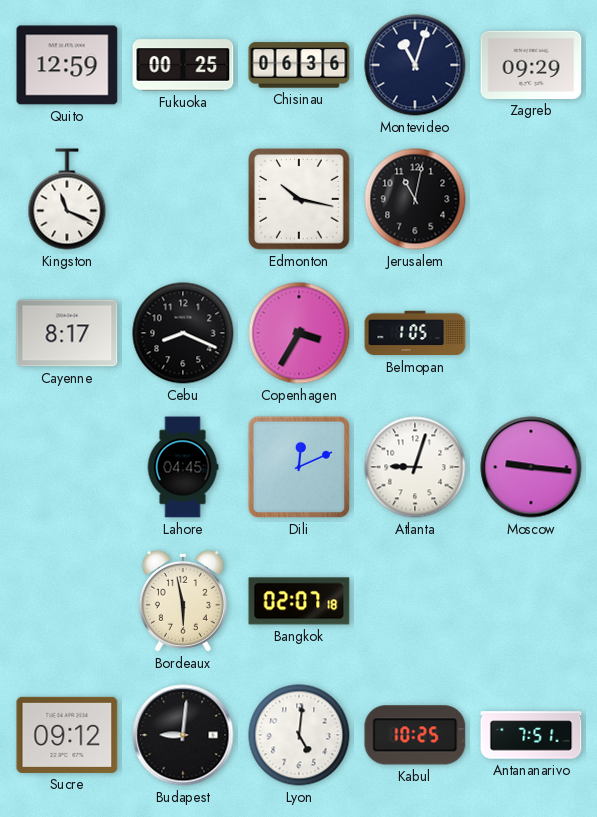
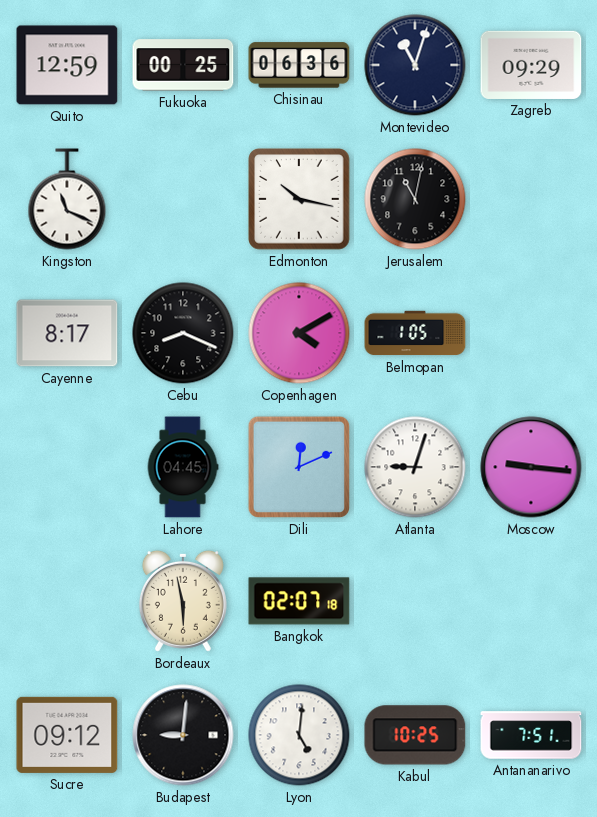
Copenhagen: 3:35 -> 4:10
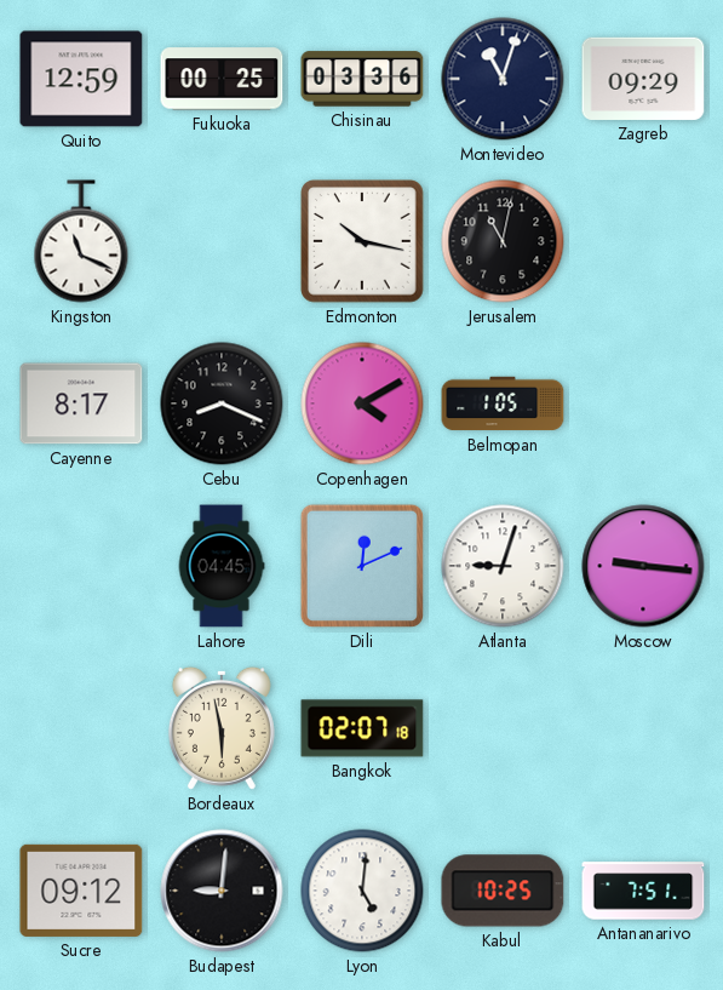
Chisinau: 06:36 -> 03:36
